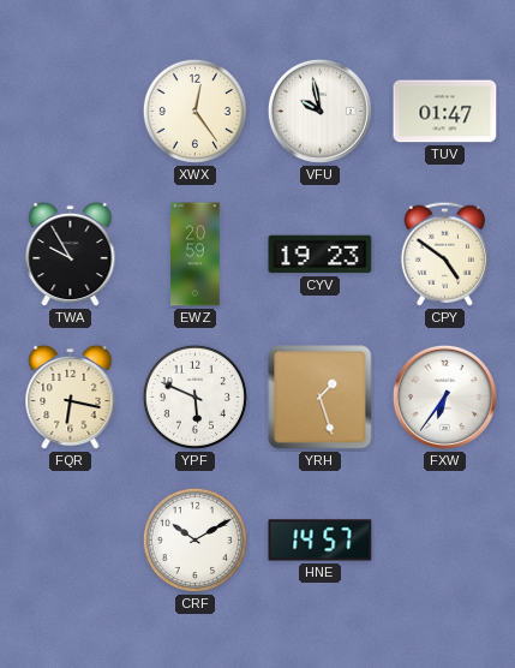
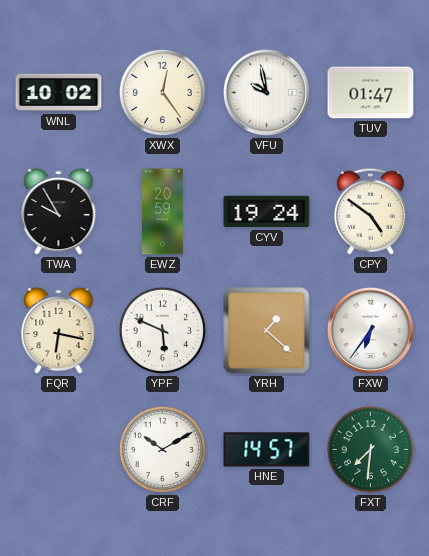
WNL: none -> 10:02
CYV: 19:23 -> 19:24
YRH: 1:27 -> 1:22
FXT: none -> 7:31
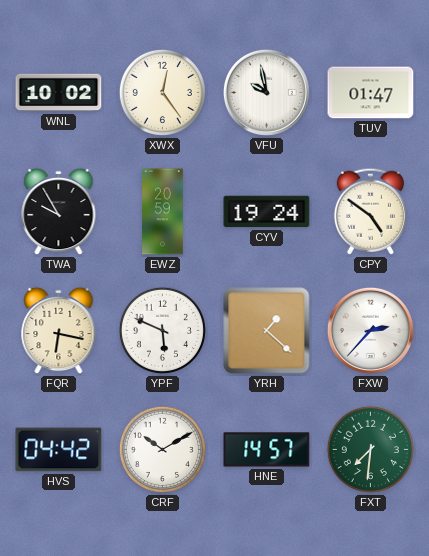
FXW: 6:36 -> 2:37
HVS: none -> 04:42
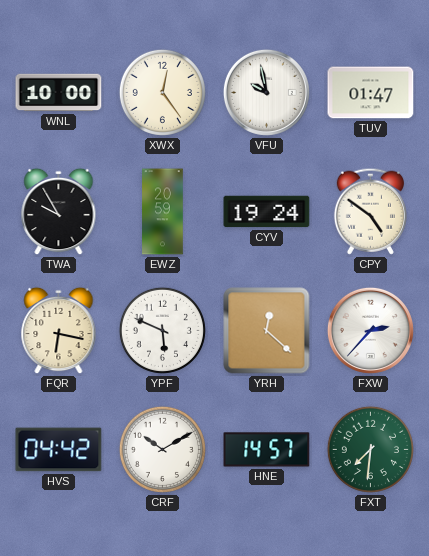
WNL: 10:02 -> 10:00
YRH: 1:22 -> 12:22
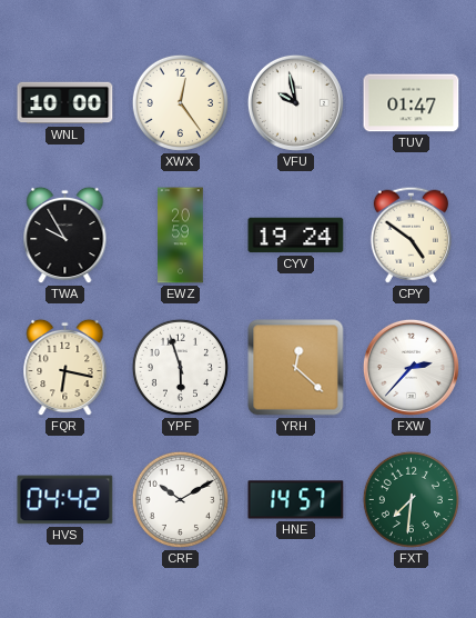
YPF: 5:49 -> 5:57
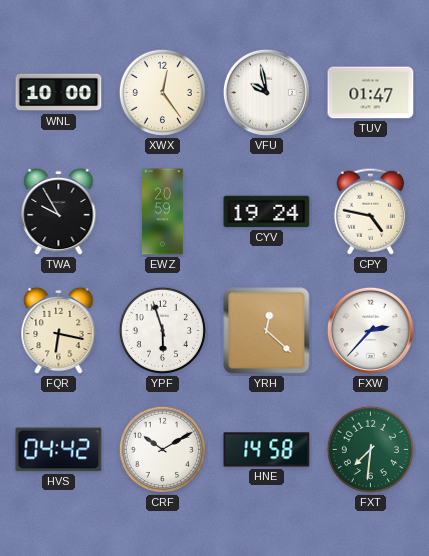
CPY: 4:51 -> 4:47
HNE: 14:57 -> 14:58
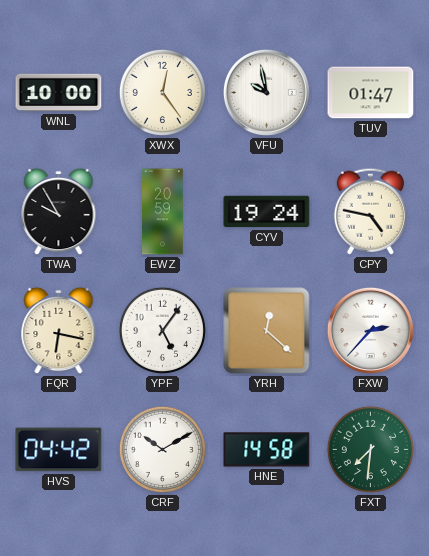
YPF: 5:57 -> 5:06
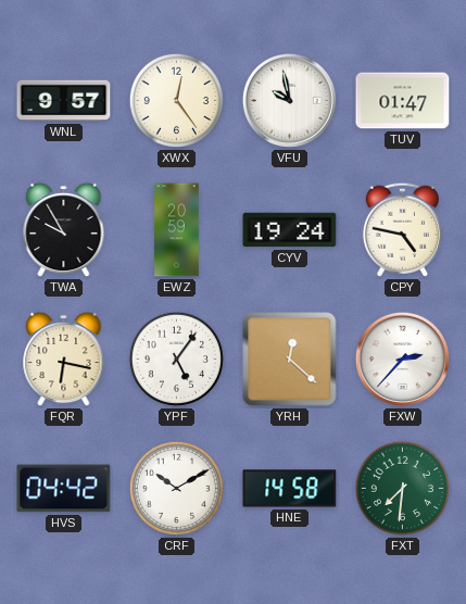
WNL: 10:00 -> 9:57
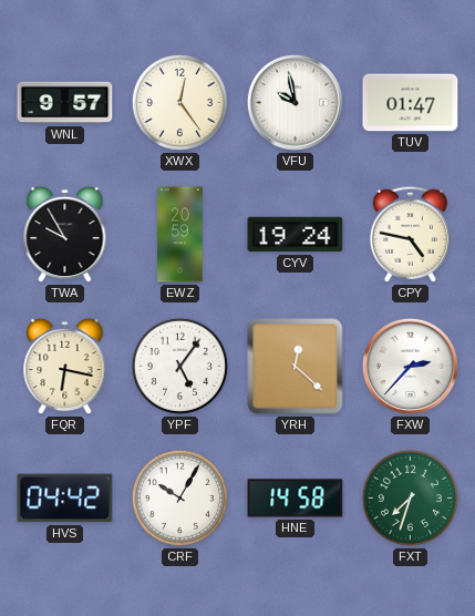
CRF: 10:10 -> 10:05
FXT: 7:31 -> 7:33
